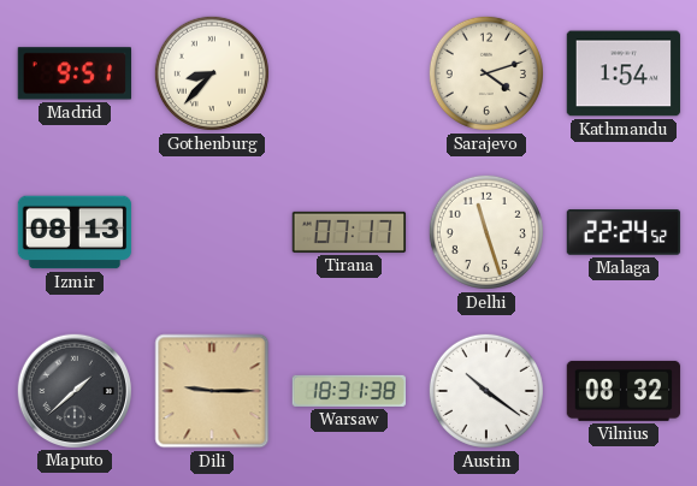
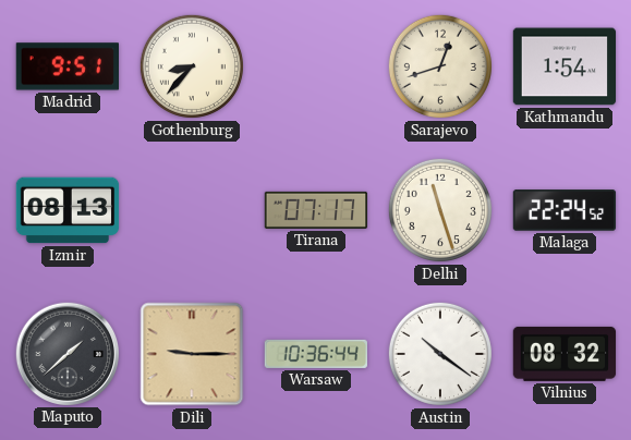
Sarajevo: 4:12 -> 12:42
Warsaw: 18:31 -> 10:36
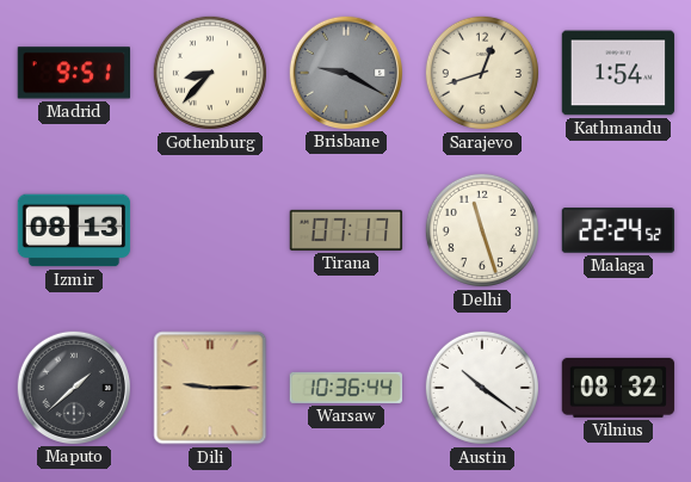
Brisbane: none -> 9:20
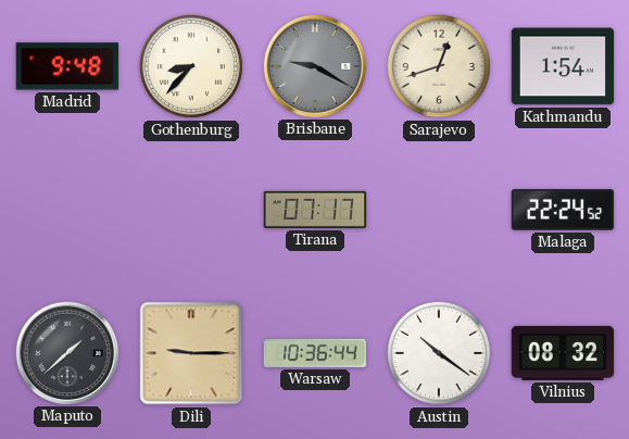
Madrid: 9:51 -> 9:48
Izmir: 08:13 -> none
Delhi: 11:27 -> none
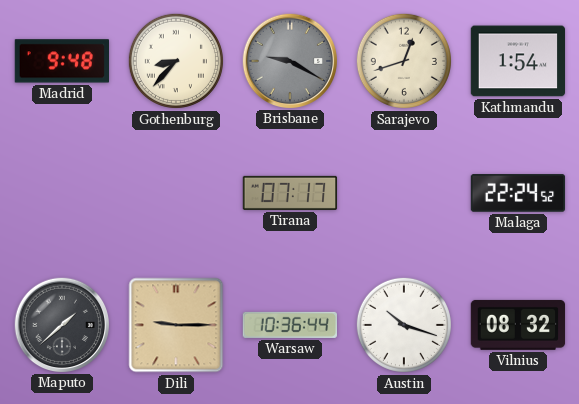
Austin: 10:21 -> 10:18
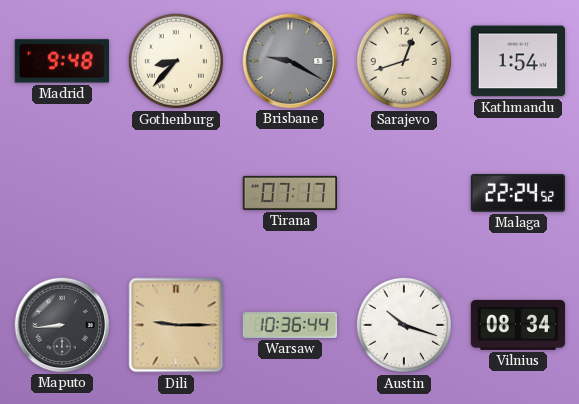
Maputo: 1:38 -> 8:44
Vilnius: 08:32 -> 08:34
